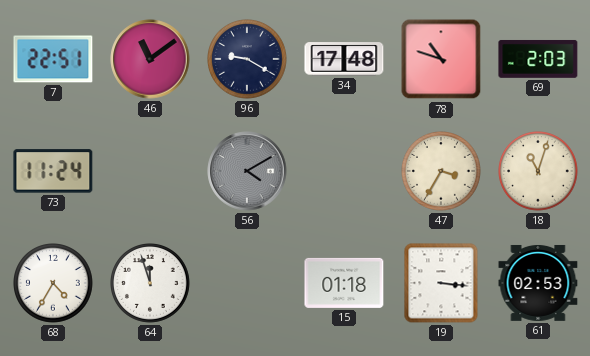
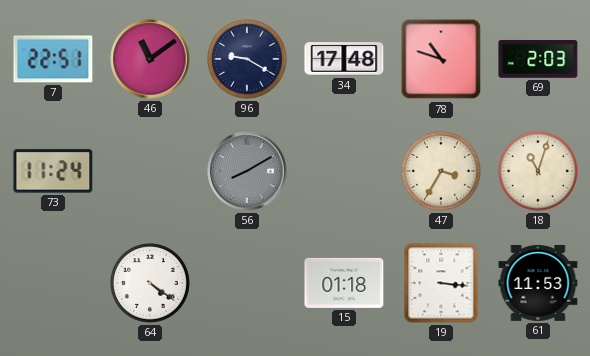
56: 4:10 -> 8:10
68: 4:35 -> none
64: 11:57 -> 4:21
61: 02:53 -> 11:53
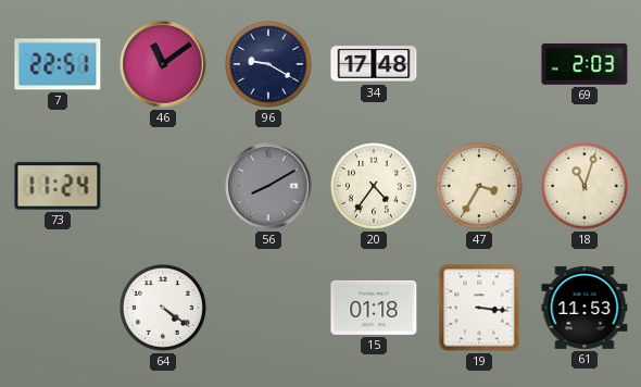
78: 10:48 -> none
20: none -> 4:36
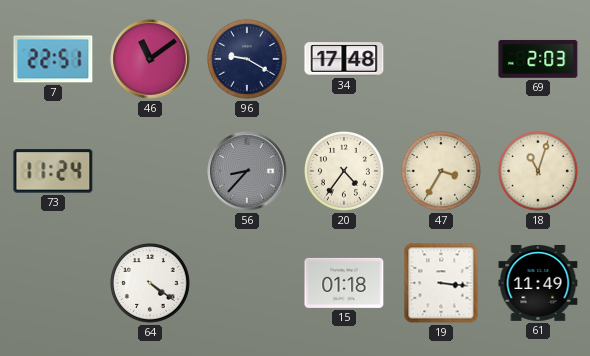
56: 8:10 -> 8:37
61: 11:53 -> 11:49
